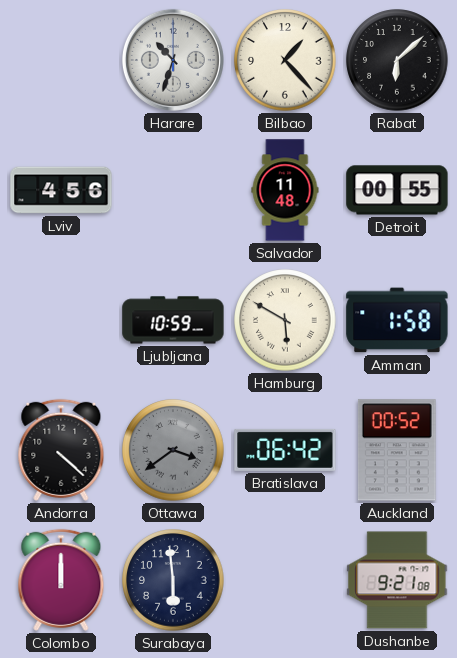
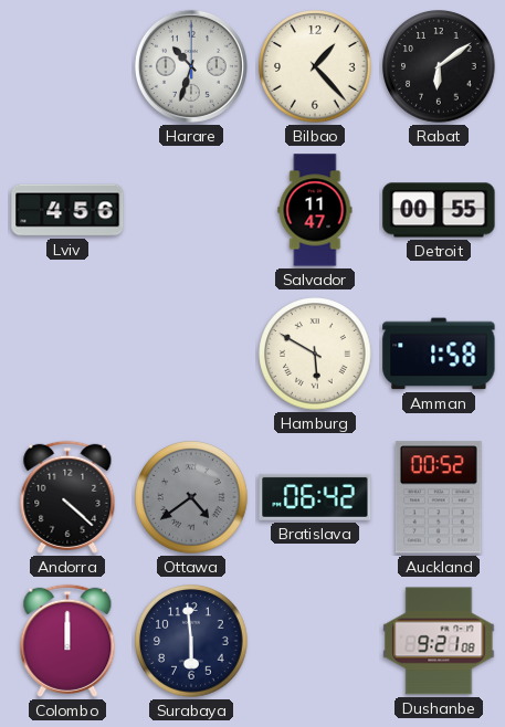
Rabat: 6:08 -> 6:09
Salvador: 11:48 -> 11:47
Ljubljana: 10:59 -> none
Ottawa: 3:39 -> 4:39
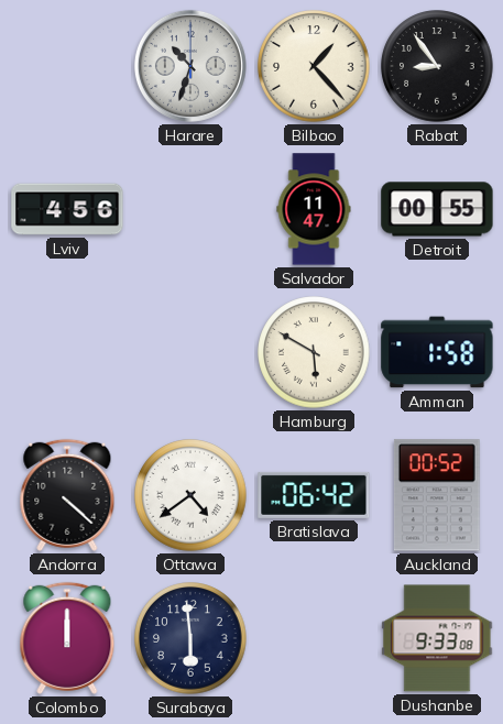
Rabat: 6:09 -> 8:54
Ottawa dial: grey -> white
Dushanbe: 9:21 -> 9:33
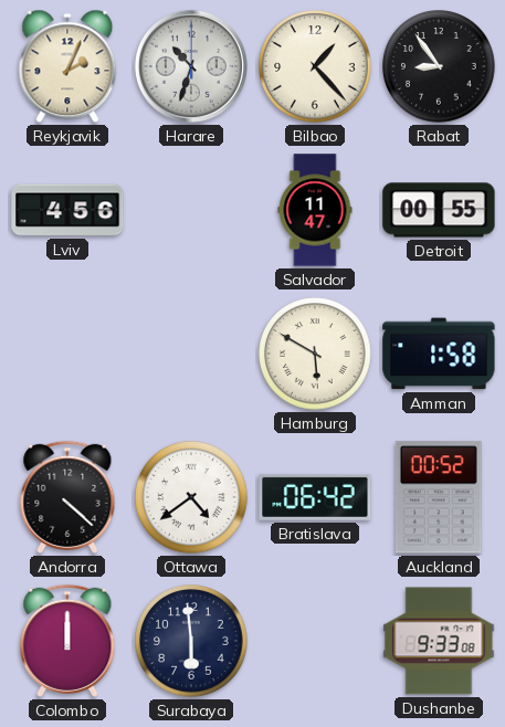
Reykjavik: none -> 2:04
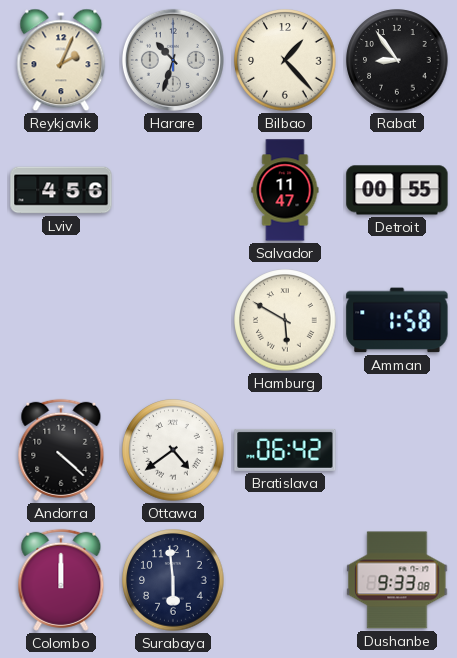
Auckland: 00:52 -> none
